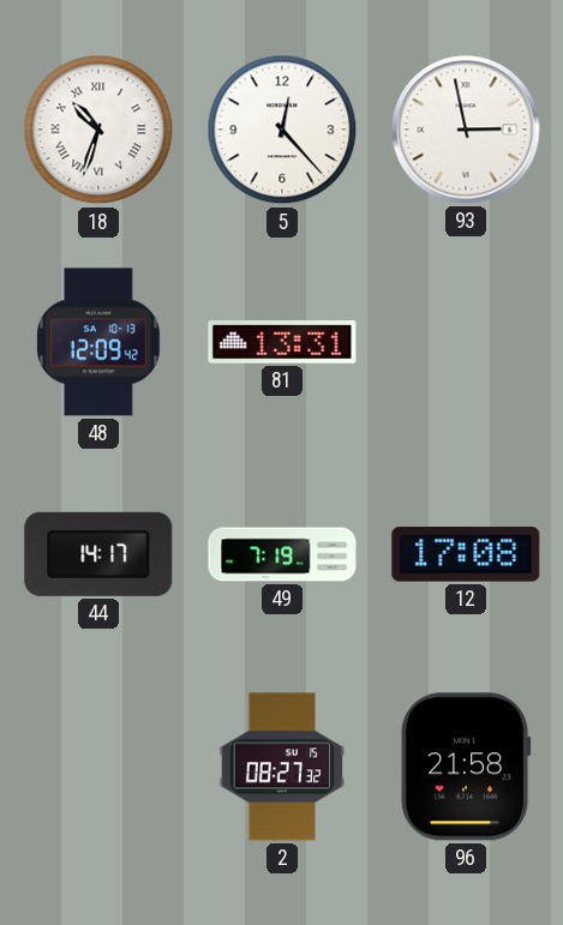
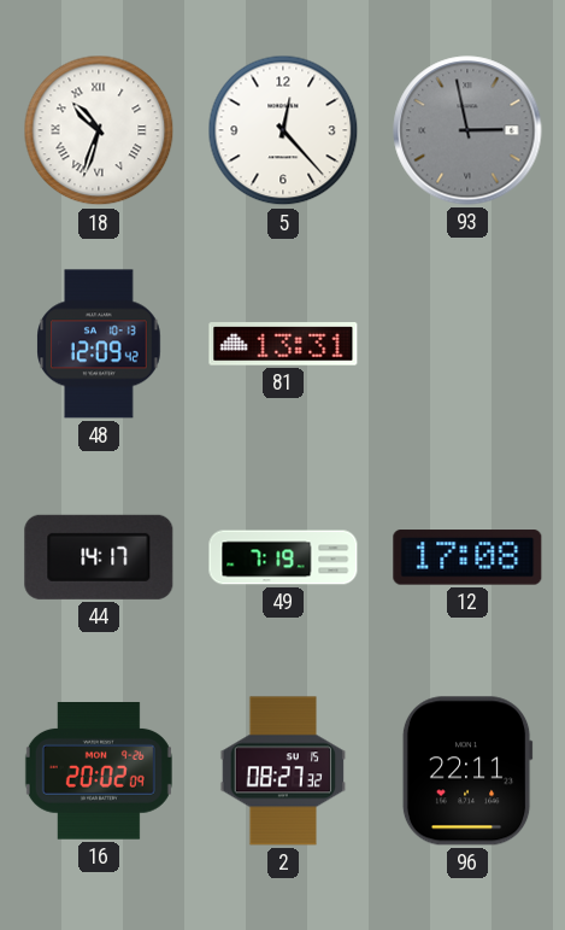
93 dial: white -> grey
16: none -> 20:02
96: 21:58 -> 22:11
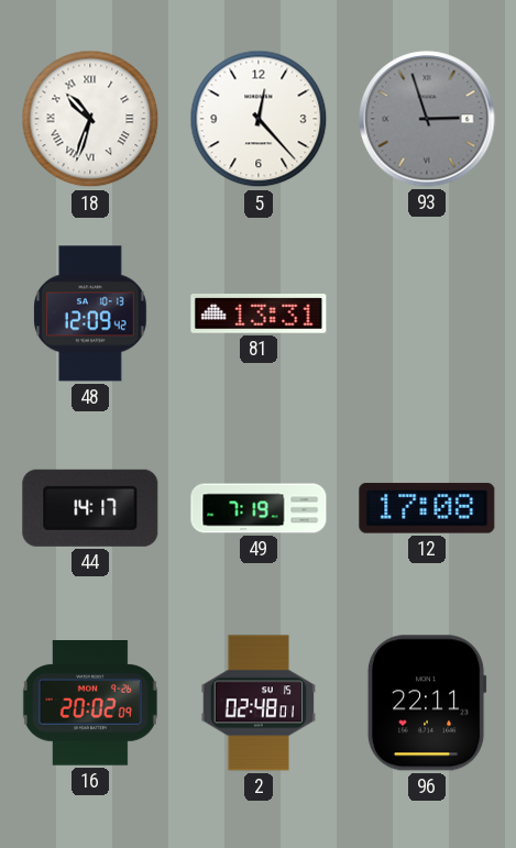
93: 2:58 -> 2:57
2: 08:27 -> 02:48
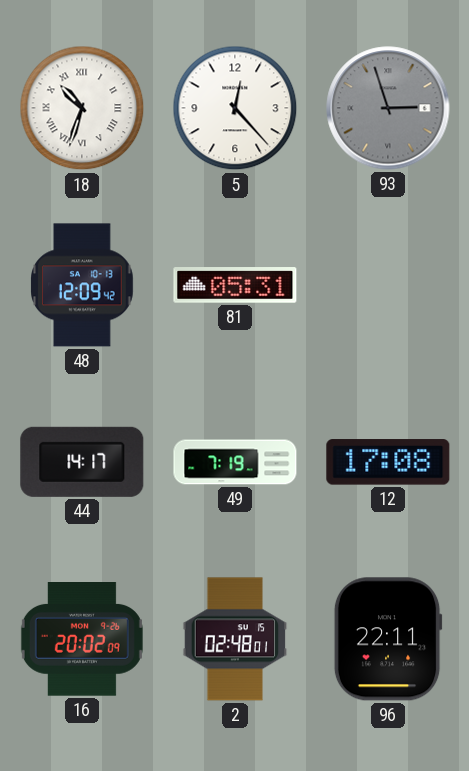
81: 13:31 -> 05:31
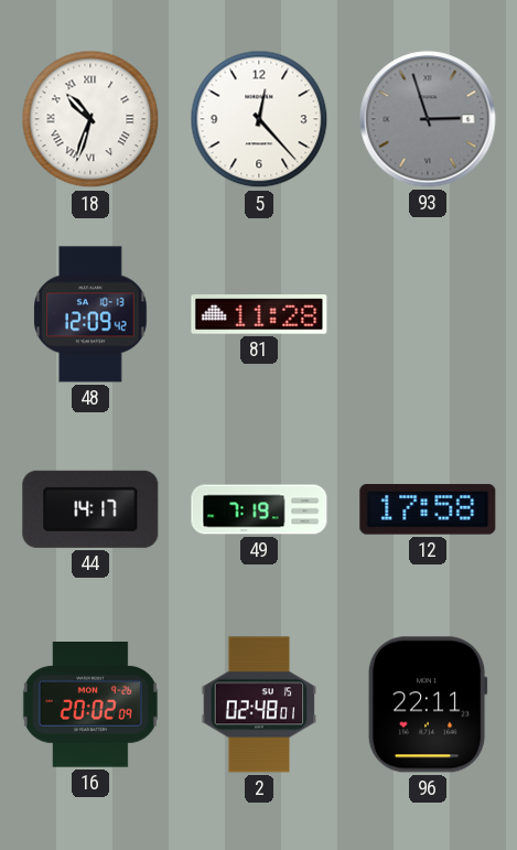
81: 05:31 -> 11:28
12: 17:08 -> 17:58
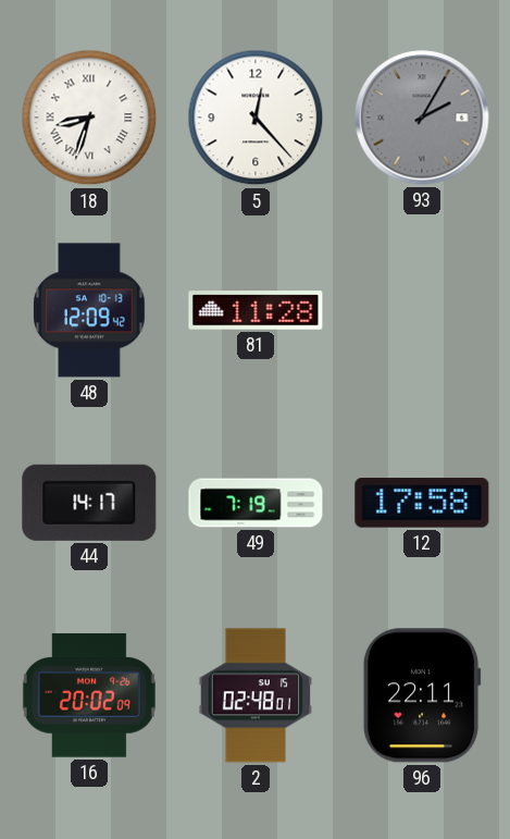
18: 10:33 -> 8:33
93: 2:57 -> 2:05
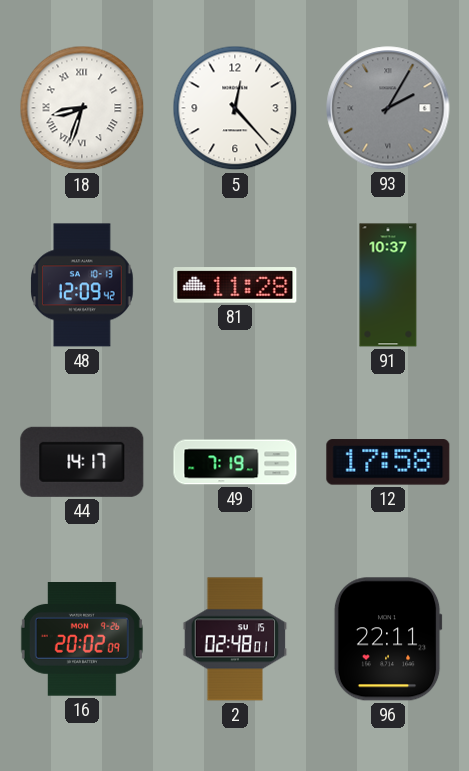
91: none -> 10:37
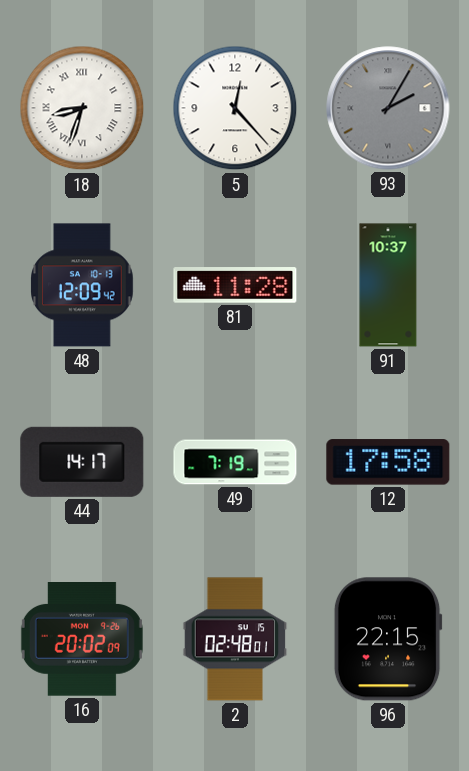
96: 22:11 -> 22:15
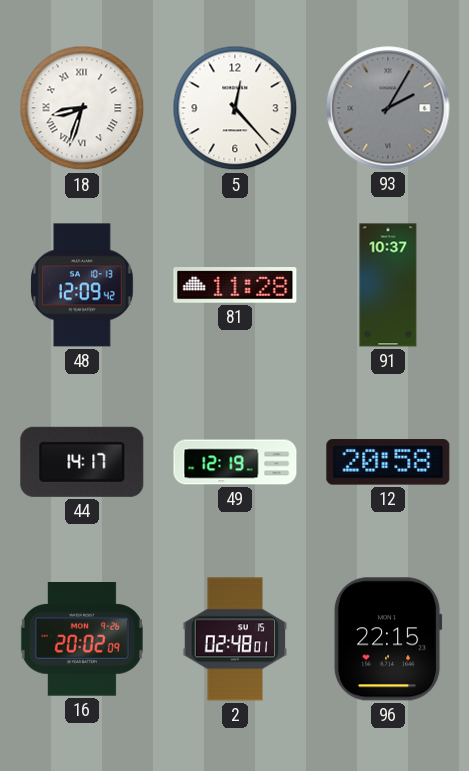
49: 7:19 -> 12:19
12: 17:58 -> 20:58
